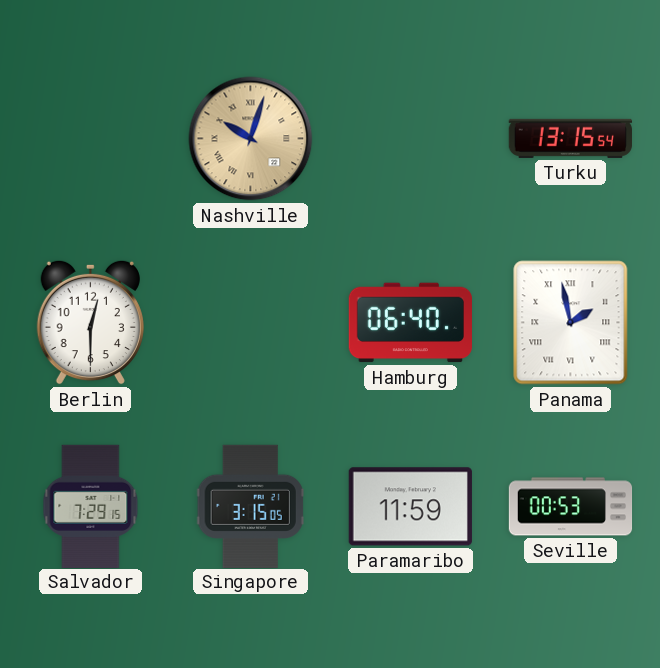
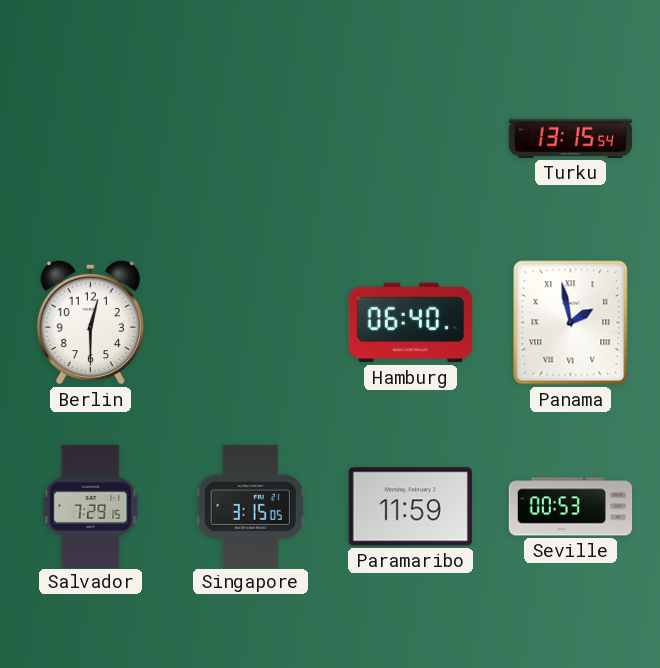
Nashville: 10:03 -> none
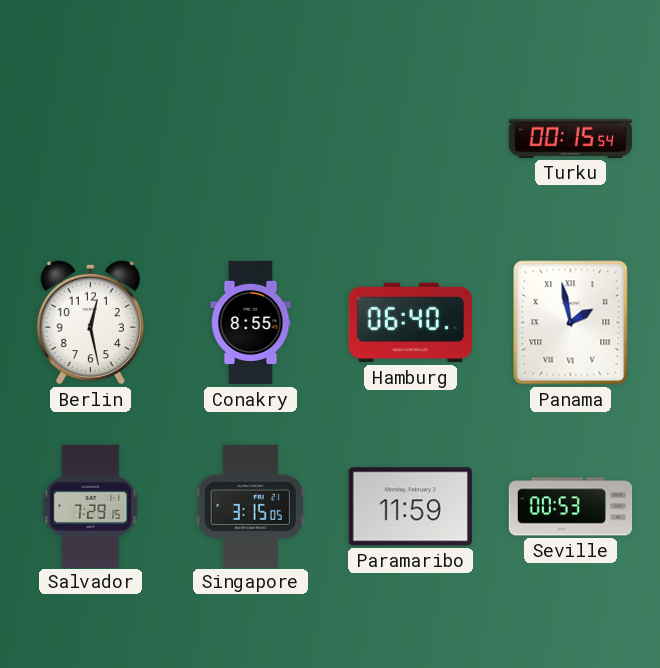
Turku: 13:15 -> 00:15
Berlin: 12:30 -> 12:28
Conakry: none -> 8:55
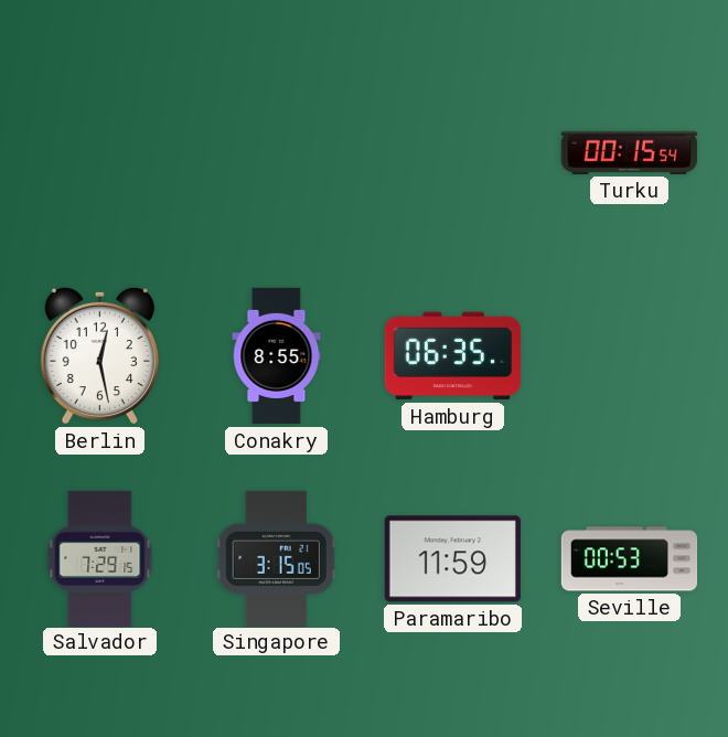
Hamburg: 06:40 -> 06:35
Panama: 1:58 -> none
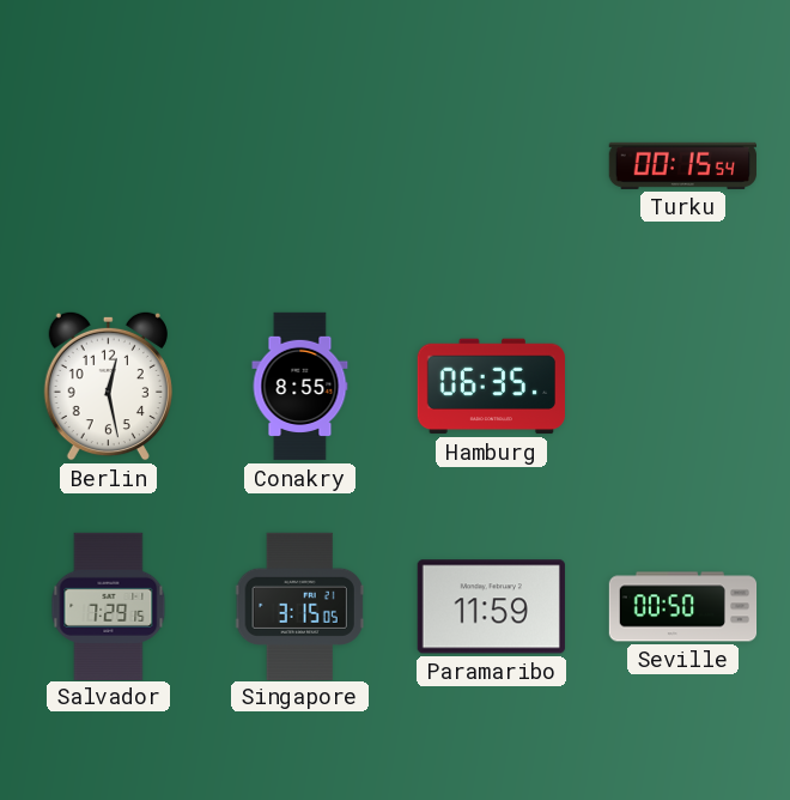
Seville: 00:53 -> 00:50
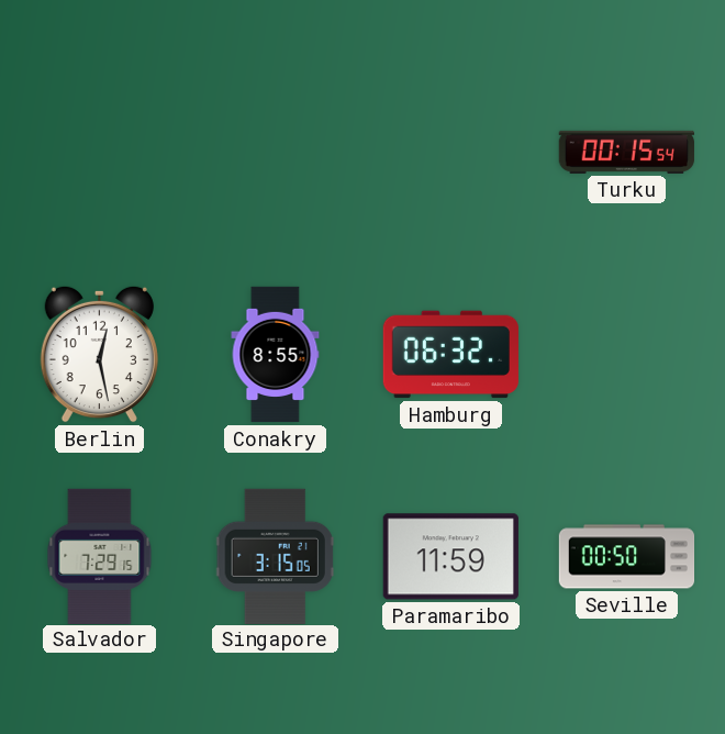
Hamburg: 06:35 -> 06:32
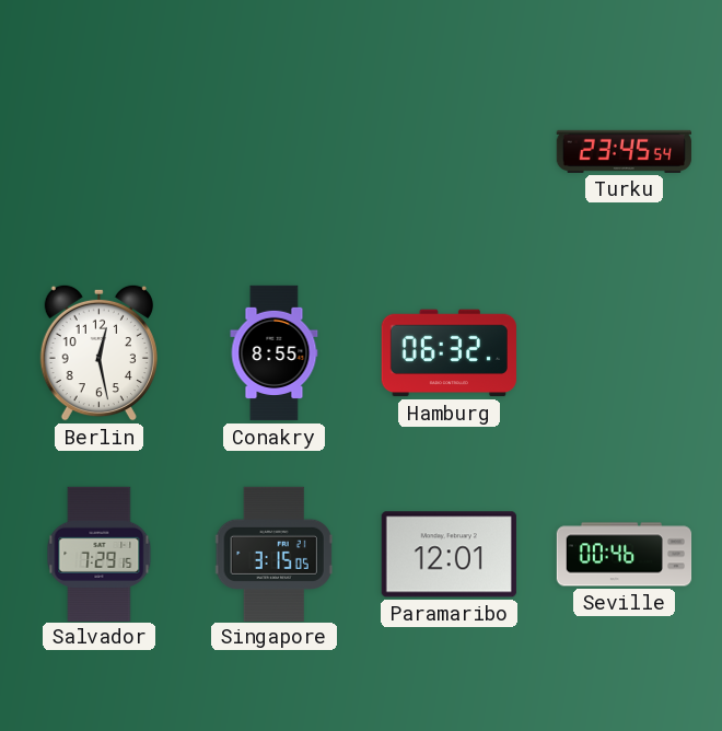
Turku: 00:15 -> 23:45
Paramaribo: 11:59 -> 12:01
Seville: 00:50 -> 00:46
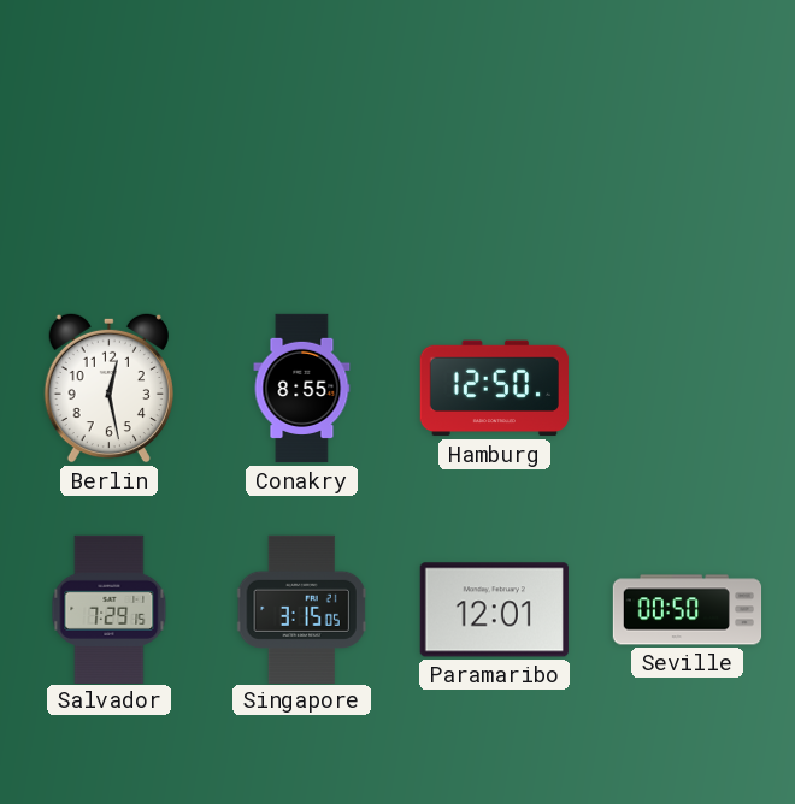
Turku: 23:45 -> none
Hamburg: 06:32 -> 12:50
Seville: 00:46 -> 00:50
